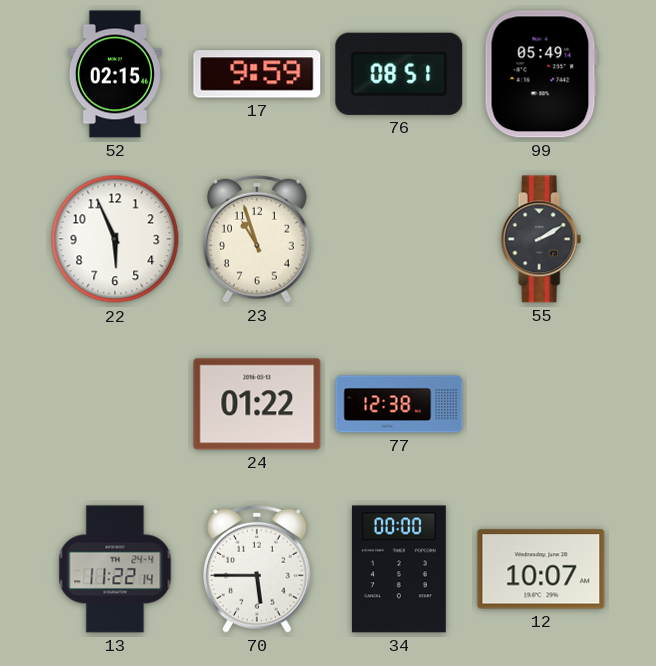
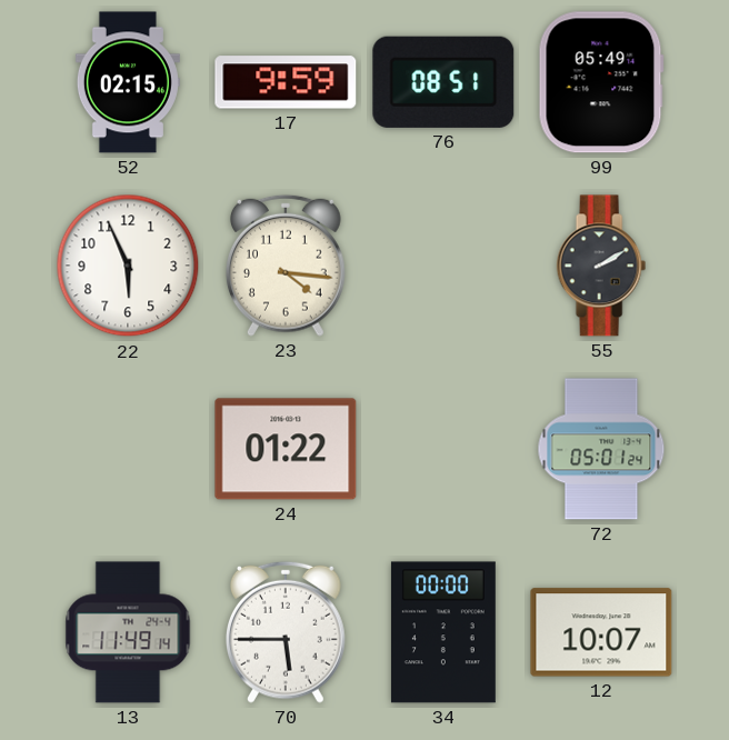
23: 10:57 -> 4:16
77: 12:38 -> none
72: none -> 05:01
13: 11:22 -> 11:49
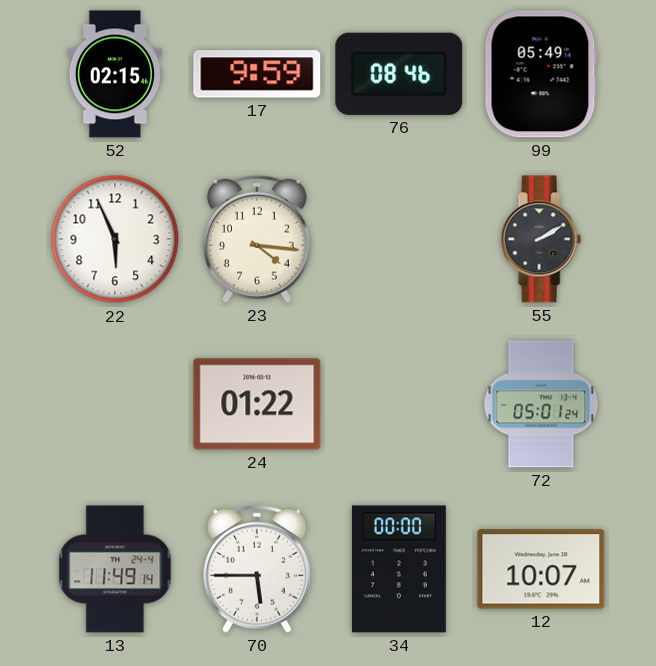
76: 08:51 -> 08:46
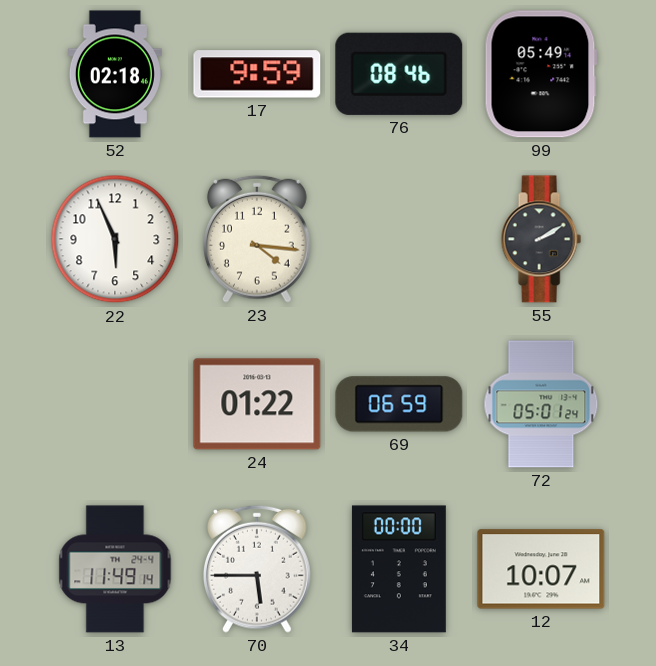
52: 02:15 -> 02:18
69: none -> 06:59
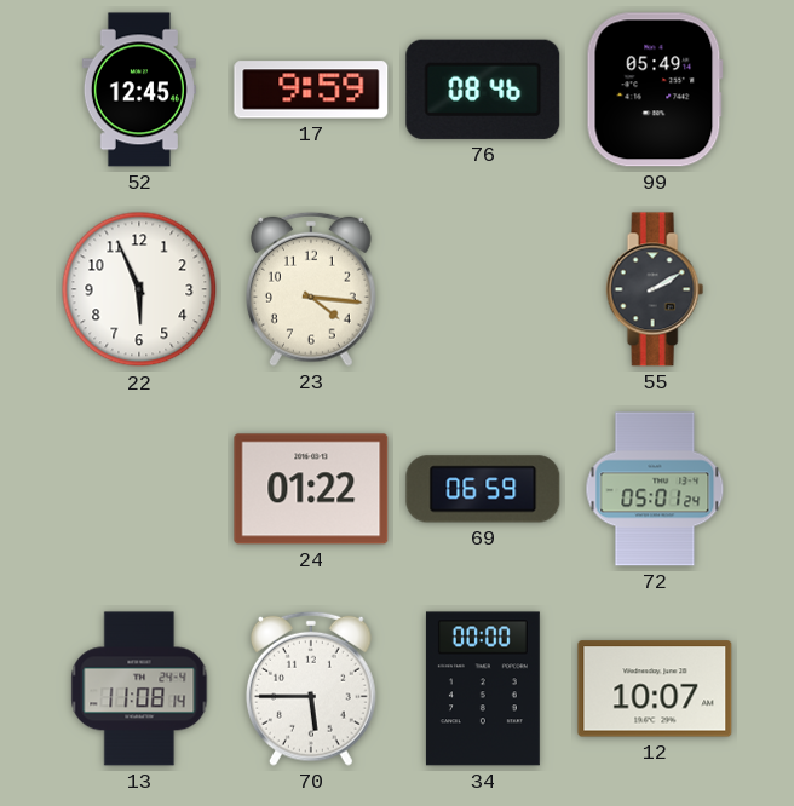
52: 02:18 -> 12:45
13: 11:49 -> 11:08
